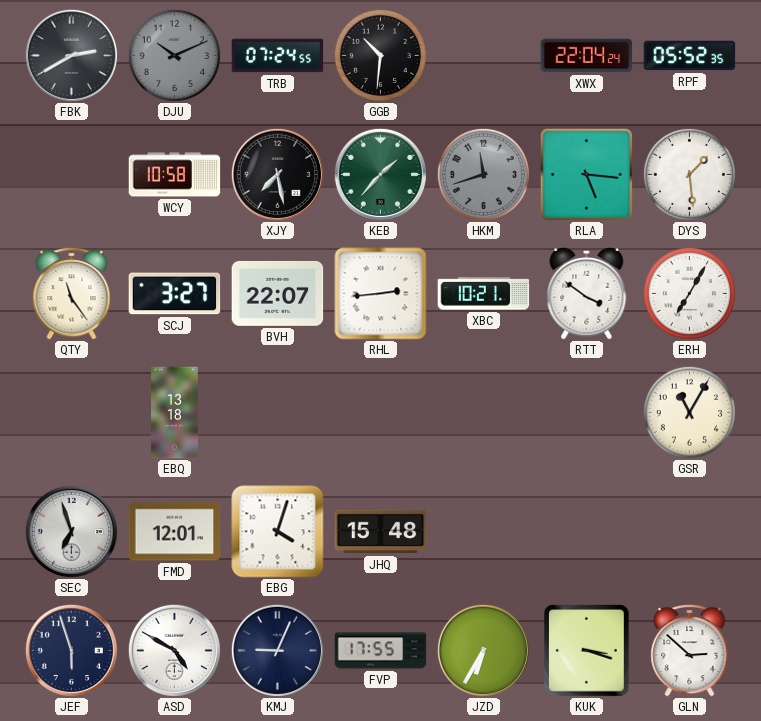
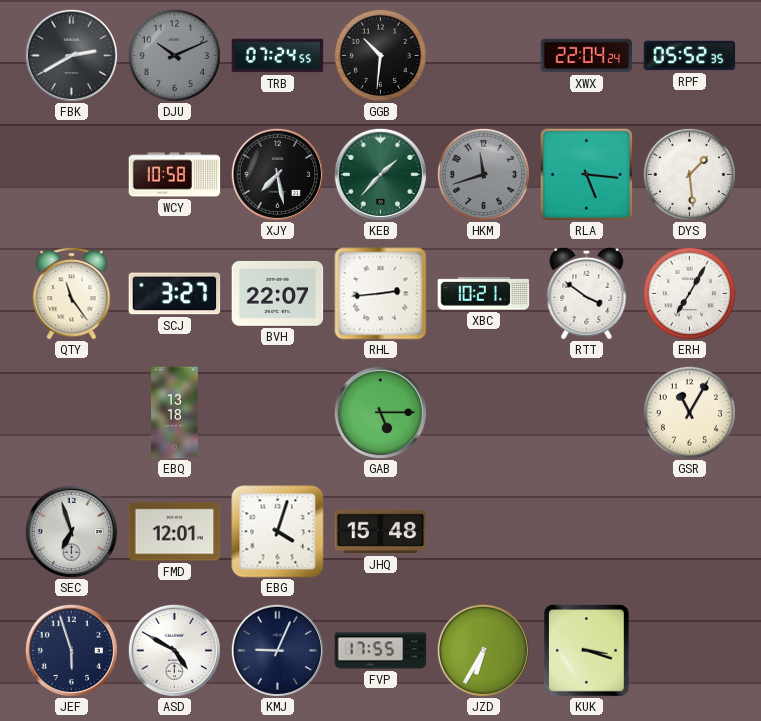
GAB: none -> 5:15
GLN: 2:52 -> none
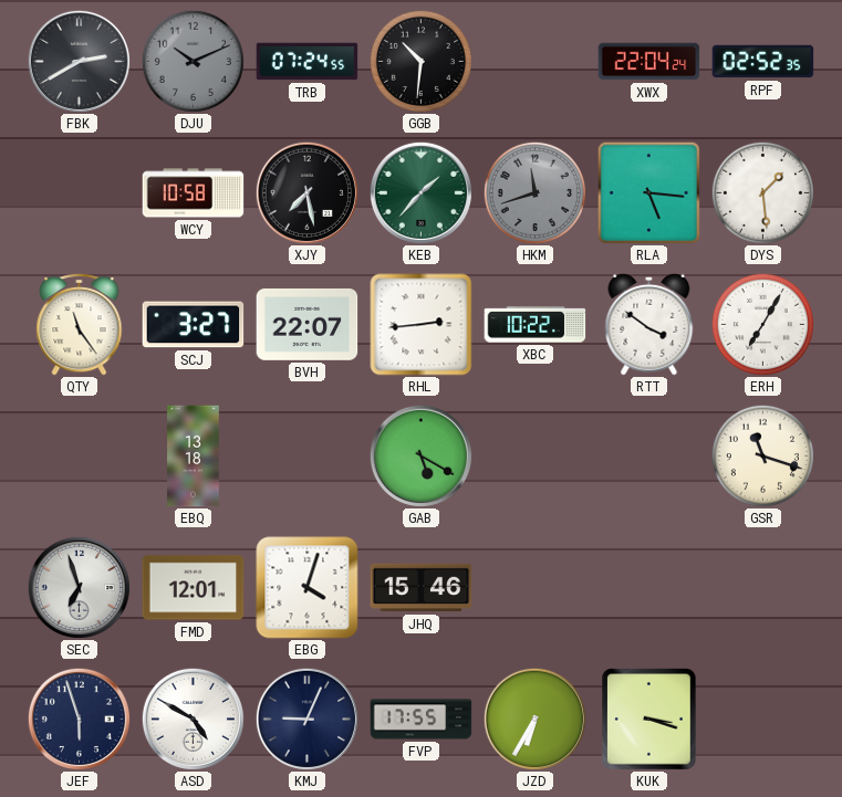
RPF: 05:52 -> 02:52
XBC: 10:21 -> 10:22
GAB: 5:15 -> 5:20
GSR: 11:05 -> 11:18
JHQ: 15:48 -> 15:46
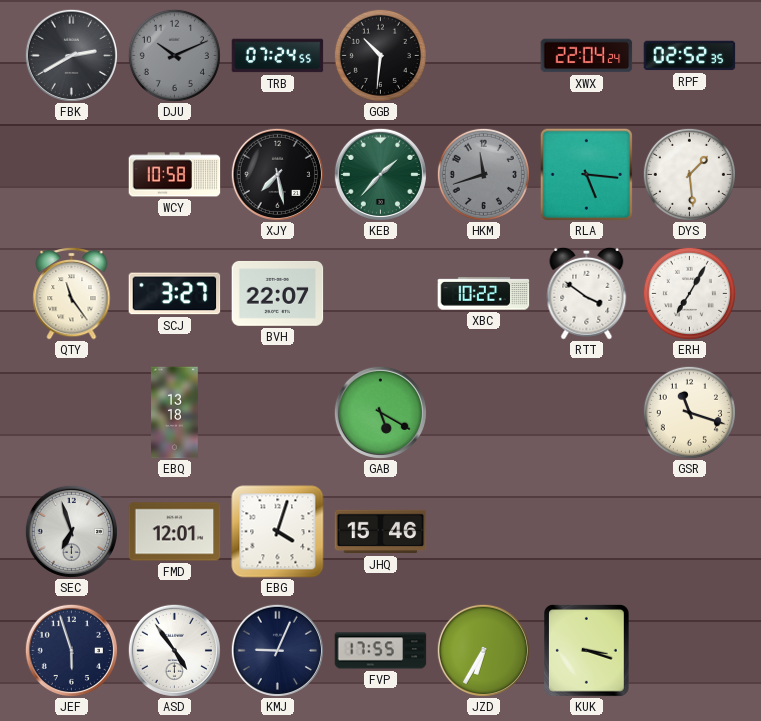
RHL: 2:44 -> none
ASD: 4:50 -> 4:54
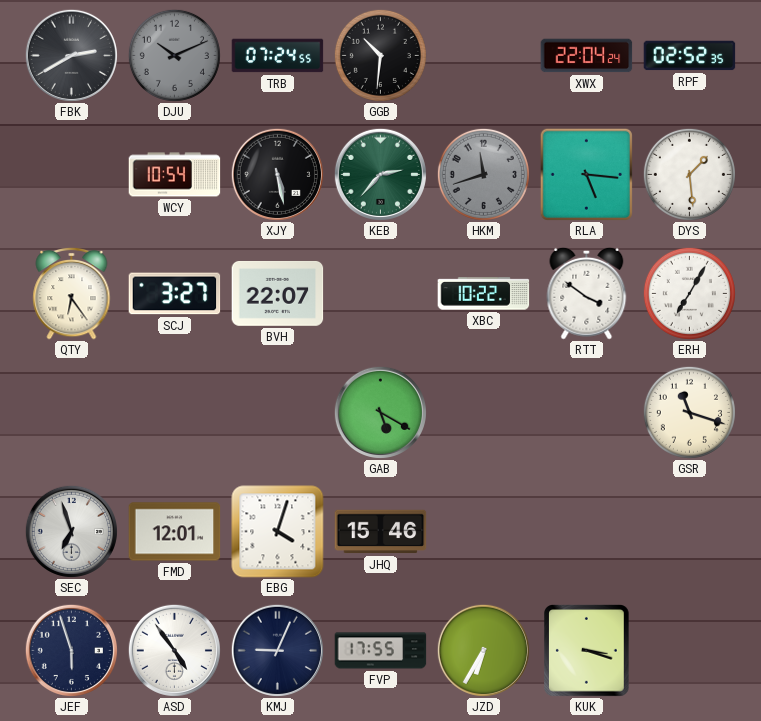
WCY: 10:58 -> 10:54
XJY: 7:28 -> 5:28
KEB: 1:37 -> 2:37
QTY: 11:24 -> 6:24
EBQ: 13:18 -> none
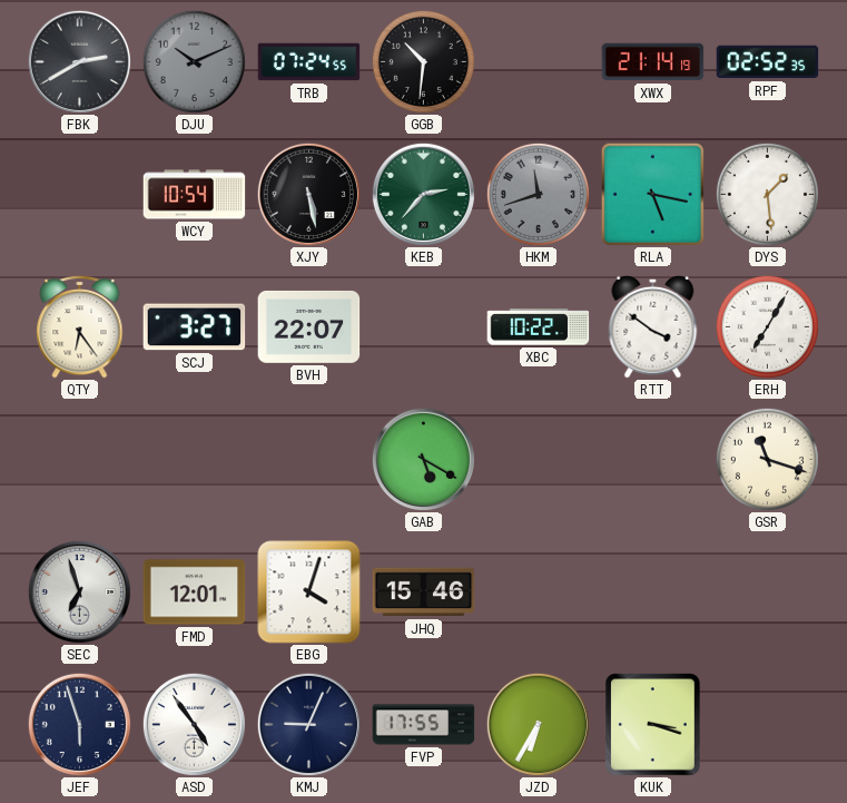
XWX: 22:04 -> 21:14
RLA: 5:16 -> 5:17
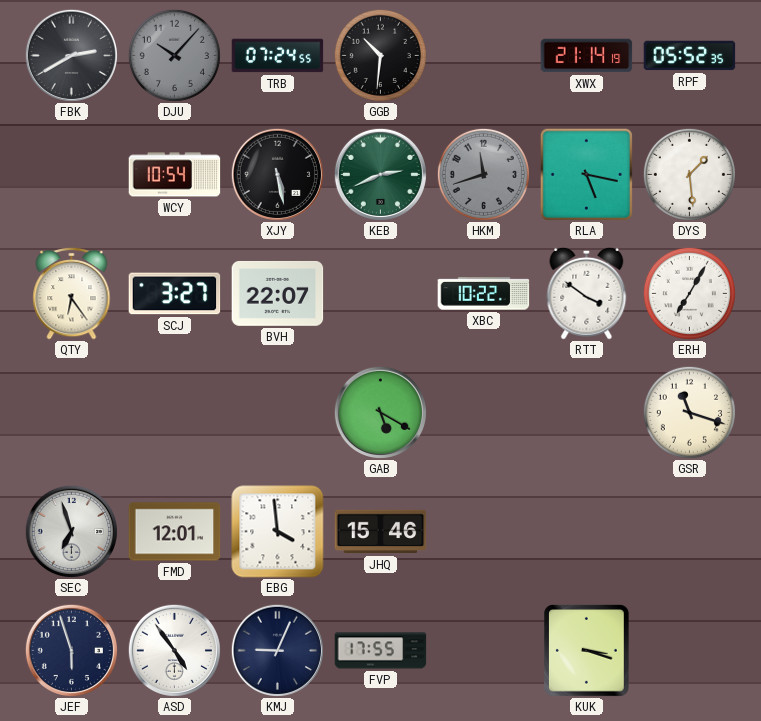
DJU: 10:11 -> 10:07
RPF: 02:52 -> 05:52
KEB: 2:37 -> 2:41
EBG: 4:03 -> 3:59
JZD: 6:35 -> none
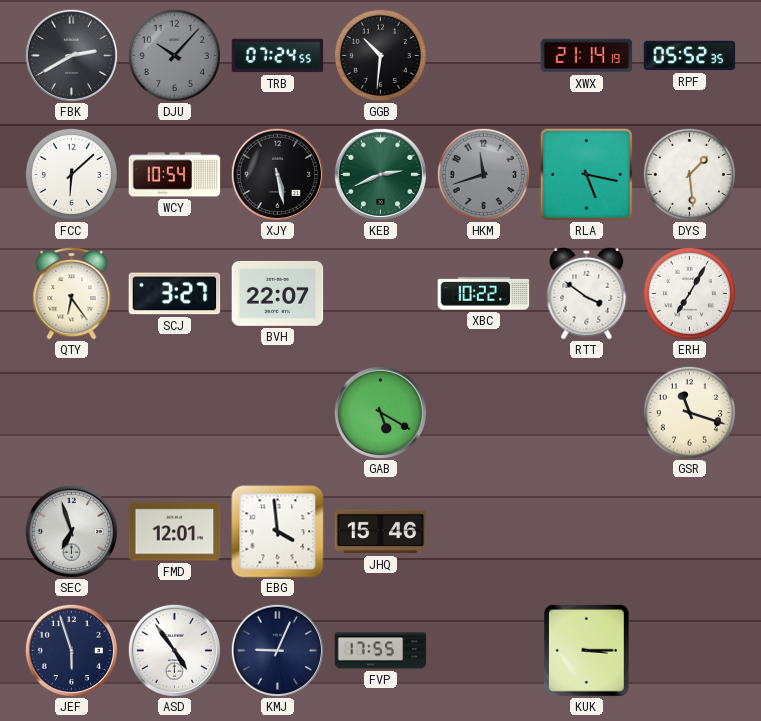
FCC: none -> 6:08
KUK: 3:18 -> 3:15
